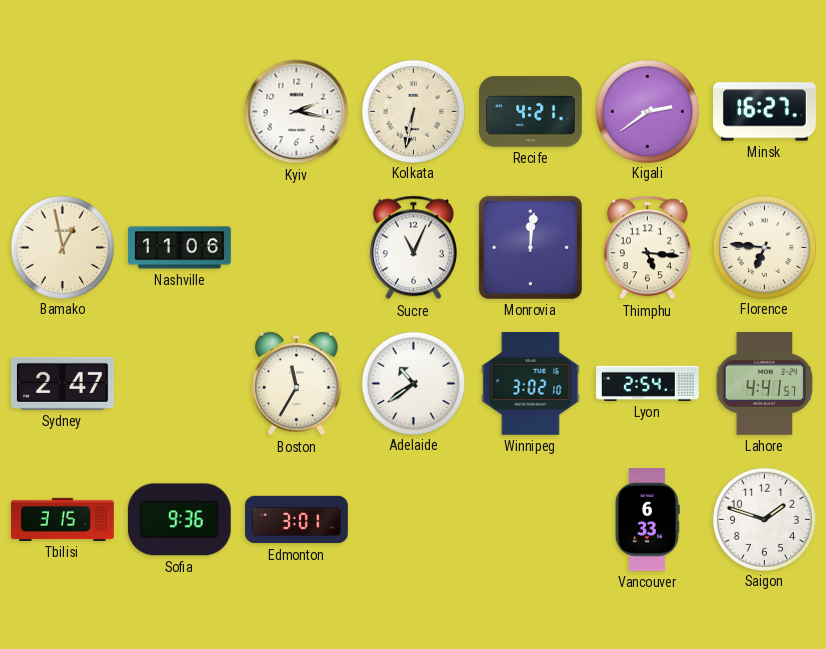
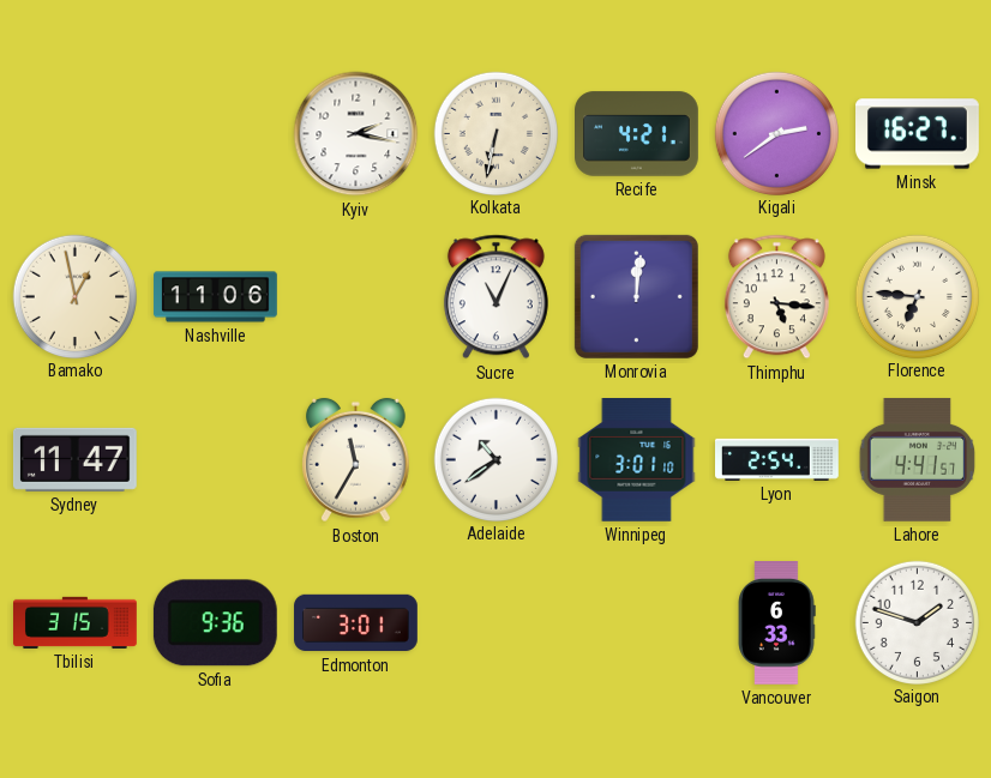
Sydney: 2:47 -> 11:47
Winnipeg: 3:02 -> 3:01
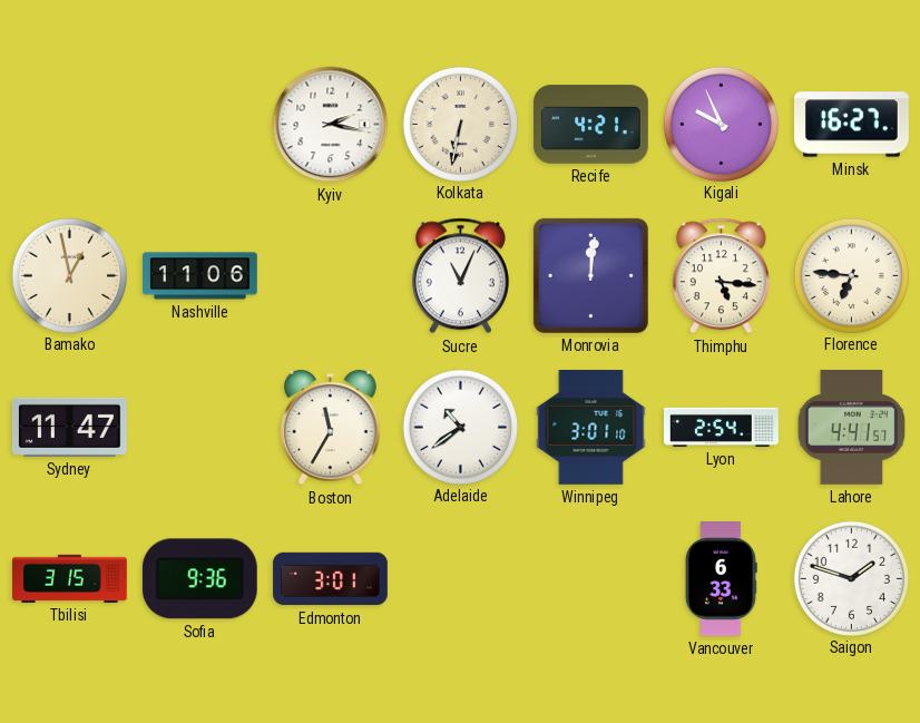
Kigali: 2:39 -> 9:56
